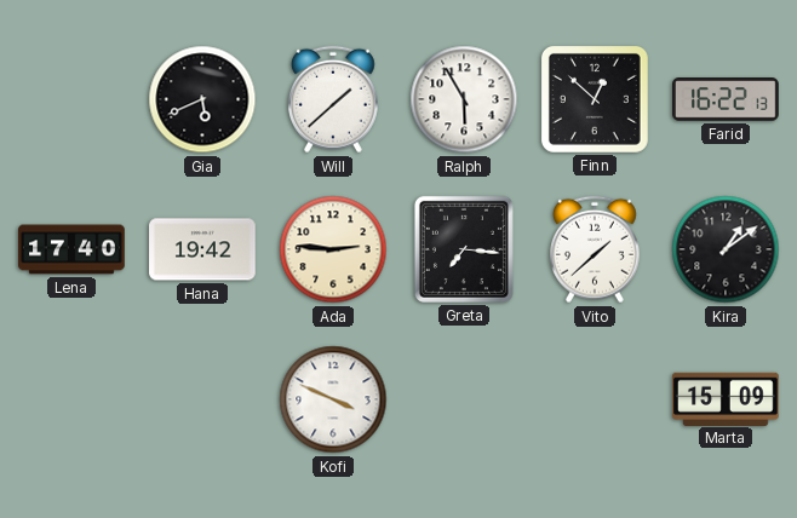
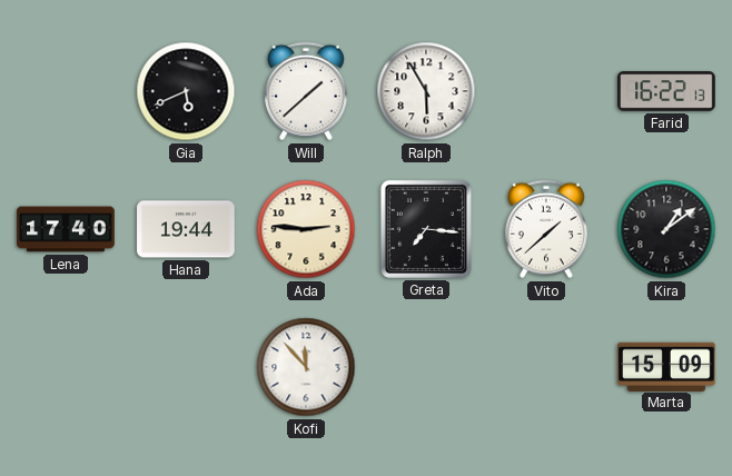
Finn: 12:52 -> none
Hana: 19:42 -> 19:44
Kofi: 3:49 -> 11:53
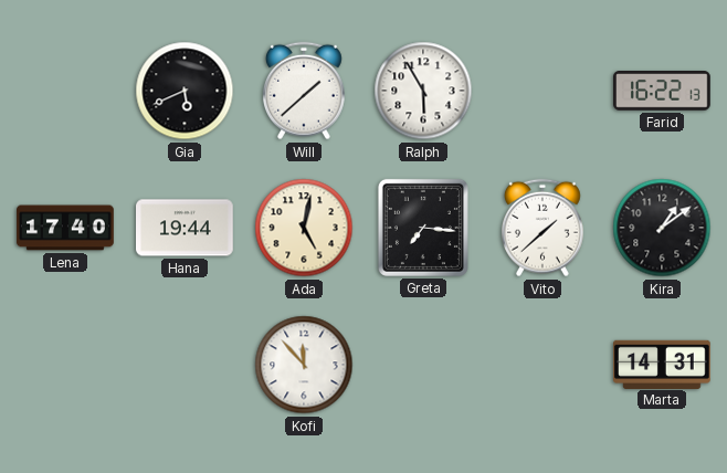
Ada: 2:46 -> 5:02
Marta: 15:09 -> 14:31
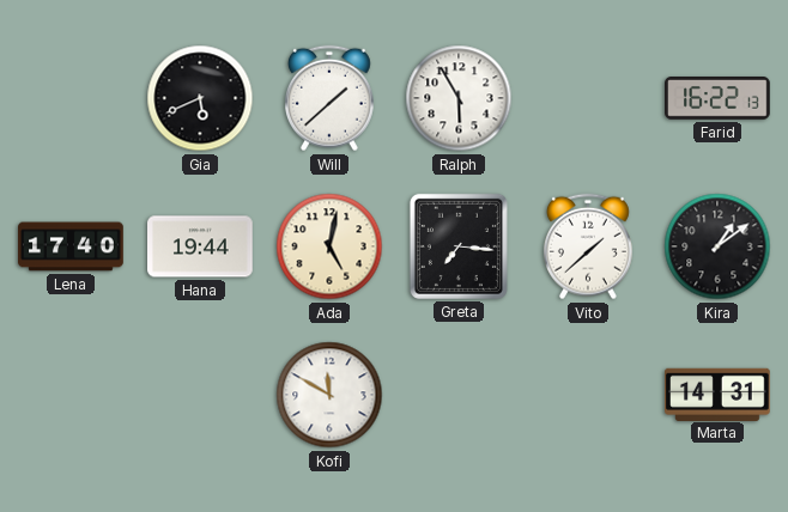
Kofi: 11:53 -> 11:50
